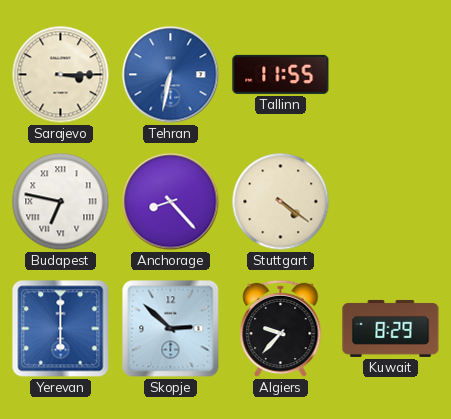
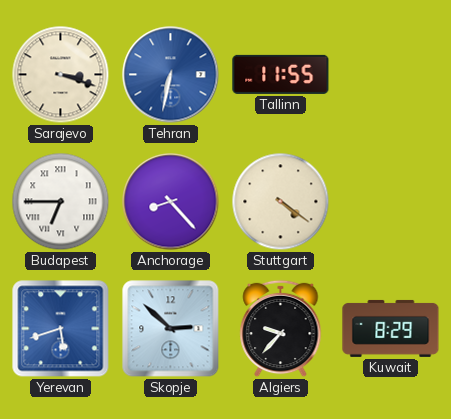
Sarajevo: 3:15 -> 3:18
Budapest: 6:47 -> 6:45
Yerevan: 6:00 -> 5:42
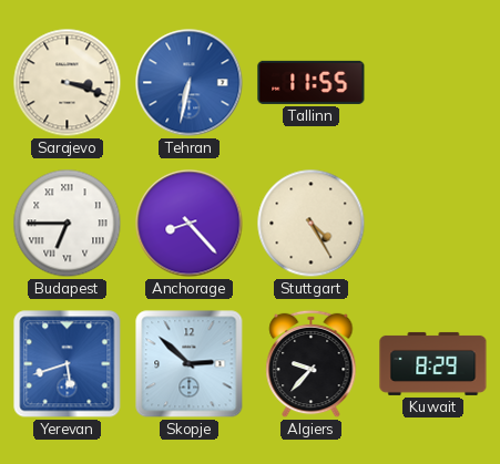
Stuttgart: 4:21 -> 4:25
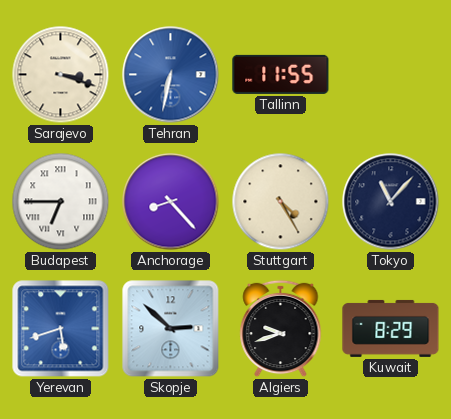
Tokyo: none -> 11:07
Algiers: 9:37 -> 9:42
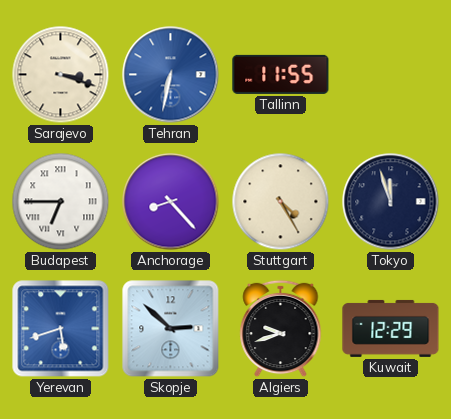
Tokyo: 11:07 -> 11:57
Kuwait: 8:29 -> 12:29
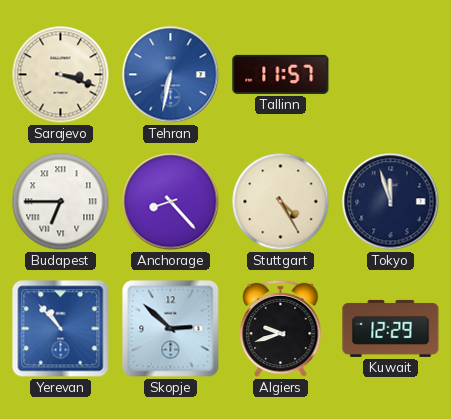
Tallinn: 11:55 -> 11:57
Yerevan: 5:42 -> 10:53
